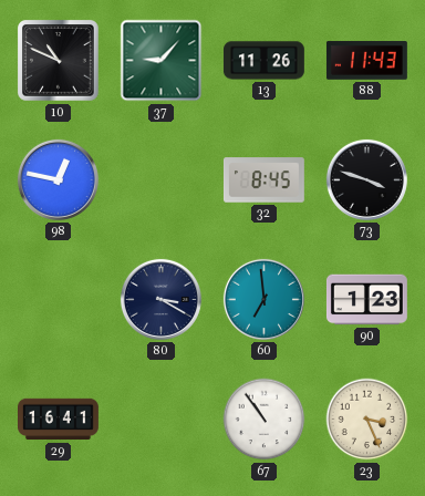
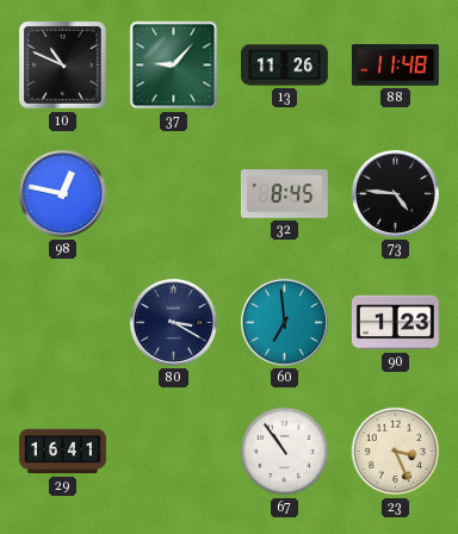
88: 11:43 -> 11:48
73: 3:48 -> 4:46
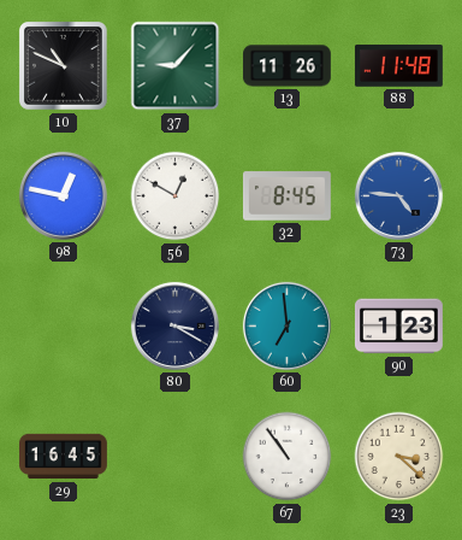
56: none -> 12:50
73 dial: black -> blue
29: 16:41 -> 16:45
23: 3:26 -> 3:22
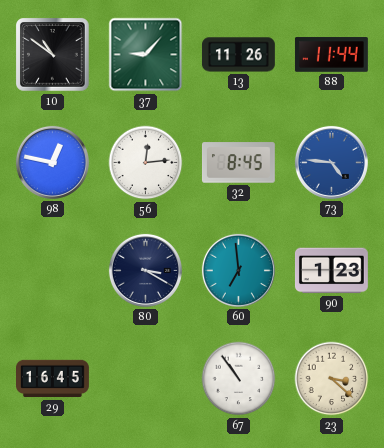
10: 10:49 -> 10:51
88: 11:48 -> 11:44
56: 12:50 -> 12:14
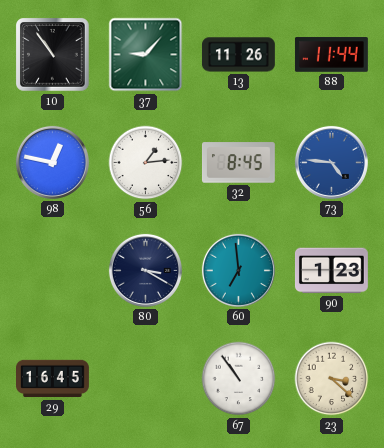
10: 10:51 -> 10:54
56: 12:14 -> 1:14
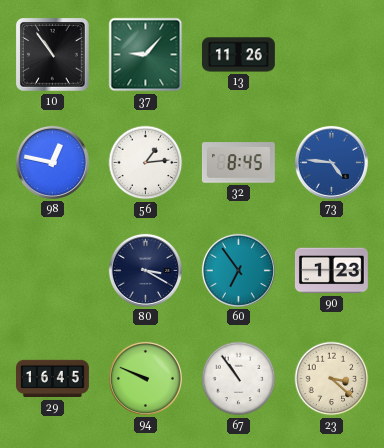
88: 11:44 -> none
60: 6:59 -> 6:54
94: none -> 9:49
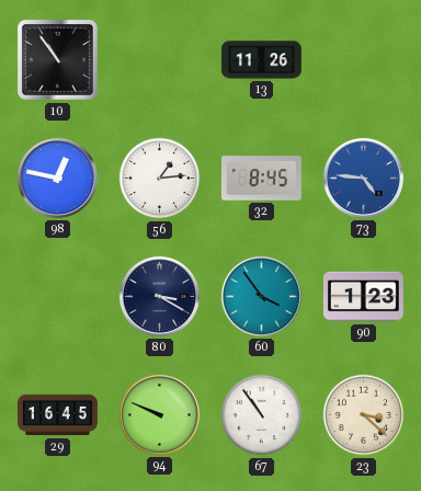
37: 9:07 -> none
60: 6:54 -> 3:54
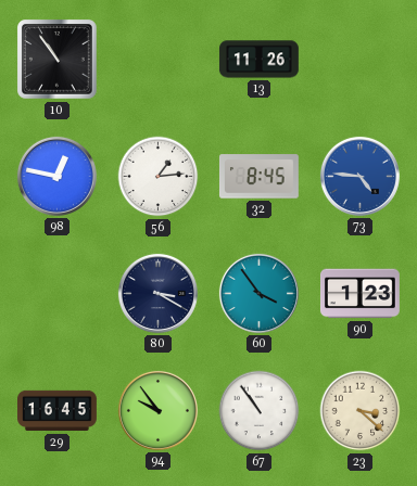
94: 9:49 -> 9:54
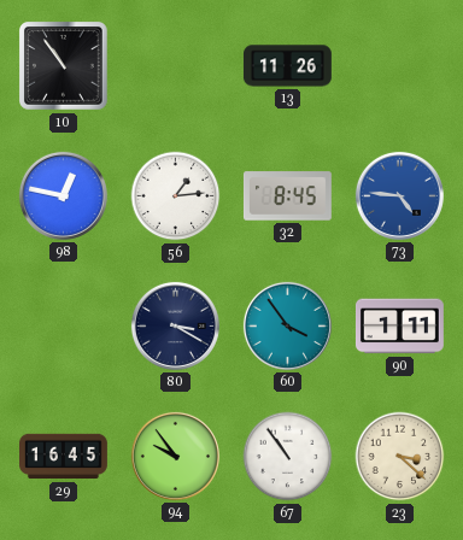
90: 1:23 -> 1:11
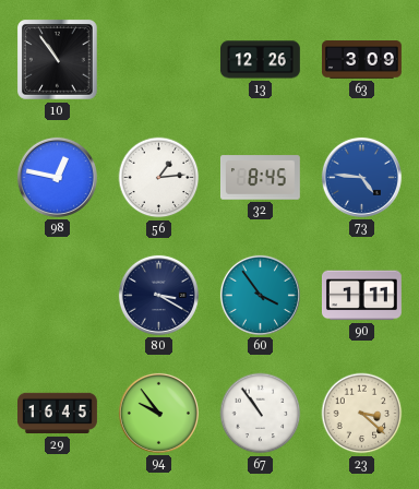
13: 11:26 -> 12:26
63: none -> 3:09
